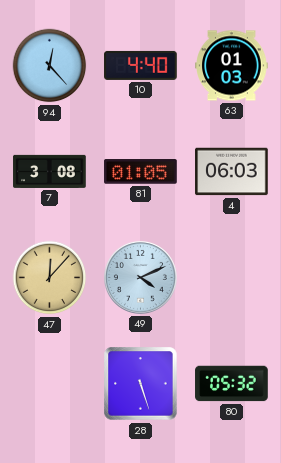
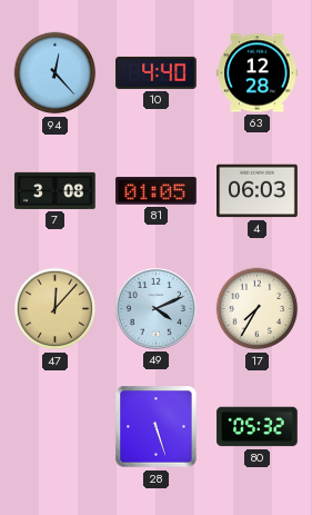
63: 01:03 -> 12:28
17: none -> 7:35
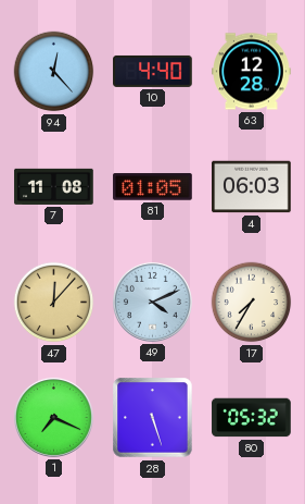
7: 3:08 -> 11:08
1: none -> 7:19
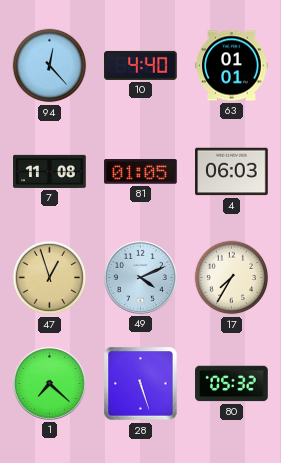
63: 12:28 -> 01:01
47: 12:07 -> 12:57
1: 7:19 -> 7:22
